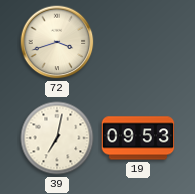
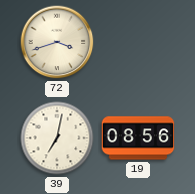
19: 09:53 -> 08:56
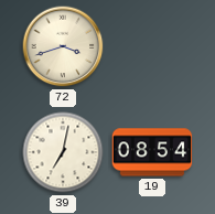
19: 08:56 -> 08:54
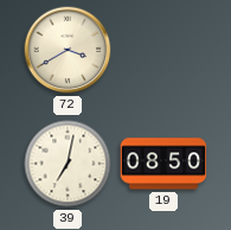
72: 3:42 -> 3:40
19: 08:54 -> 08:50
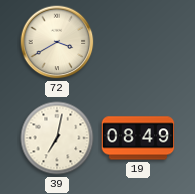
19: 08:50 -> 08:49
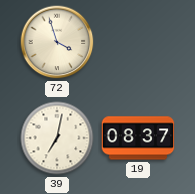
72: 3:40 -> 3:57
19: 08:49 -> 08:37
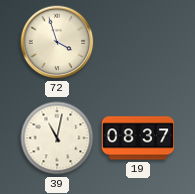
39: 7:02 -> 11:02
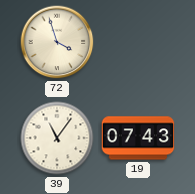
39: 11:02 -> 11:06
19: 08:37 -> 07:43
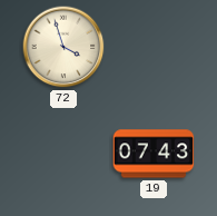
39: 11:06 -> none
